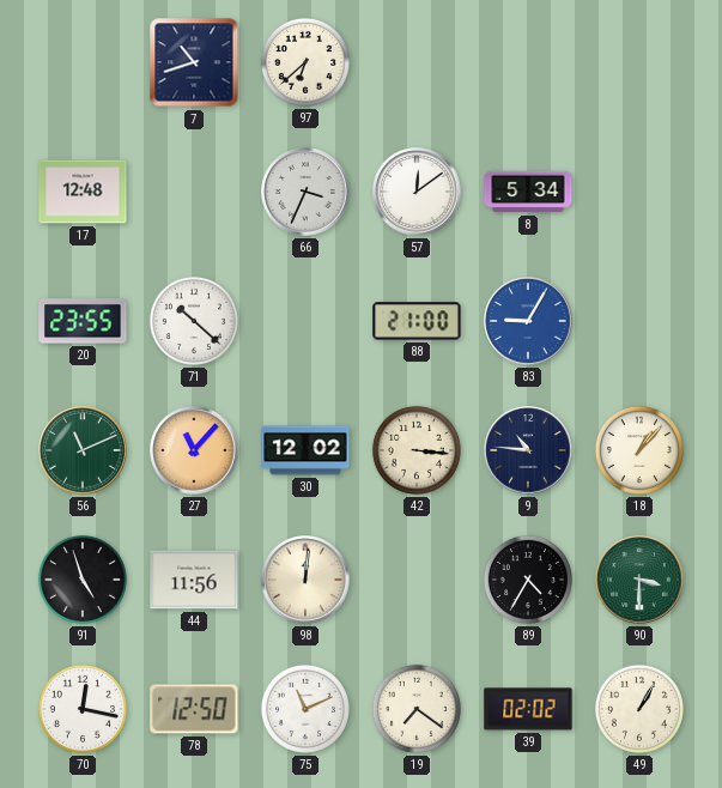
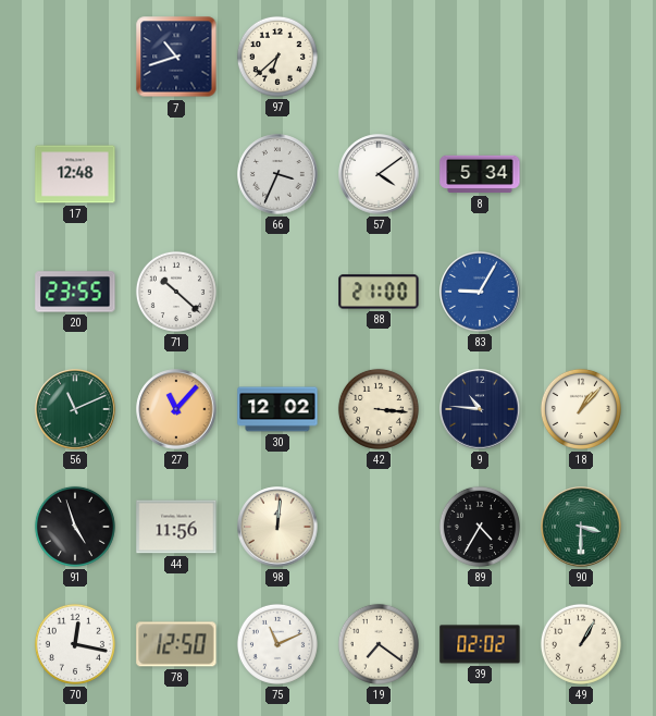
57: 12:09 -> 4:09
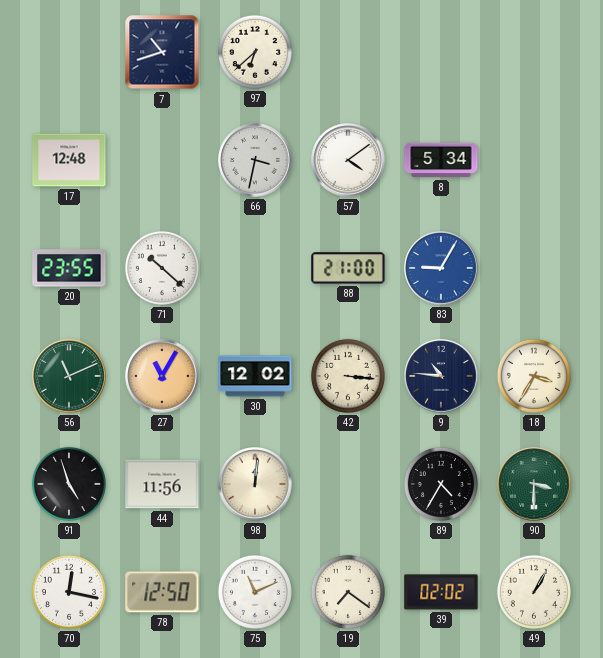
66: 3:34 -> 3:32
27: 11:07 -> 11:05
18: 1:07 -> 3:35
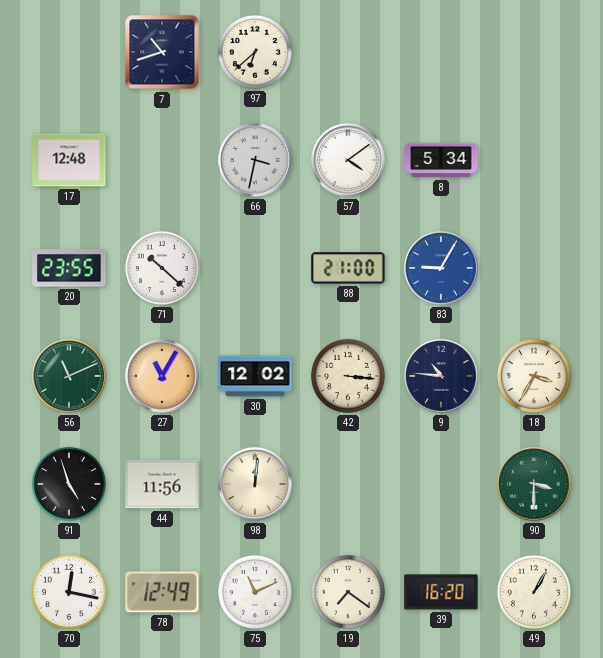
89: 4:35 -> none
78: 12:50 -> 12:49
39: 02:02 -> 16:20
